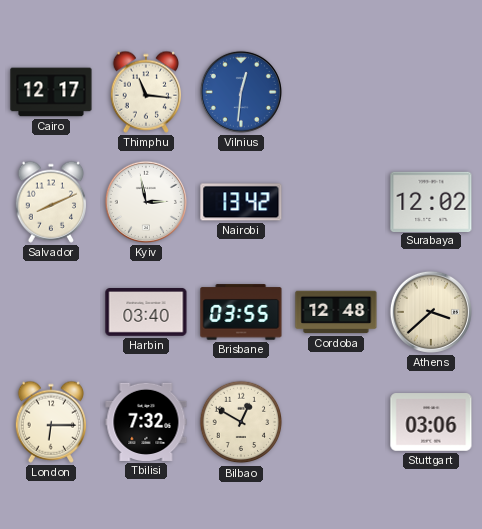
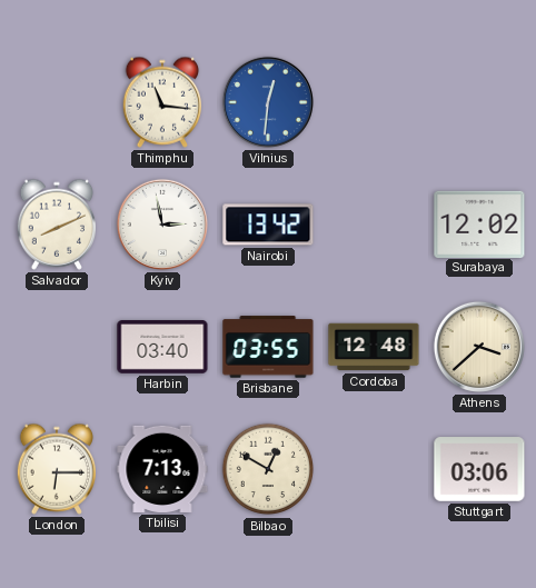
Cairo: 12:17 -> none
Tbilisi: 7:32 -> 7:13
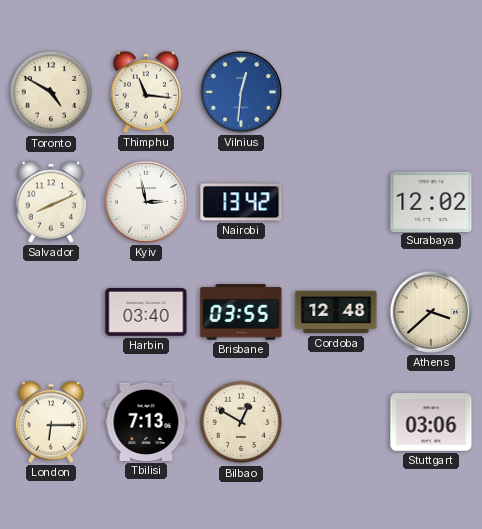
Toronto: none -> 4:50
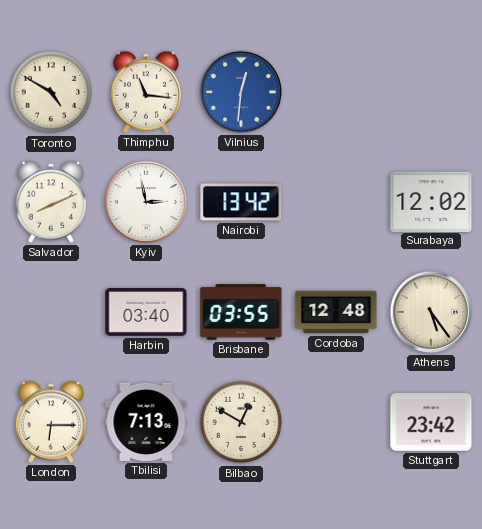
Athens: 3:38 -> 5:24
Stuttgart: 03:06 -> 23:42
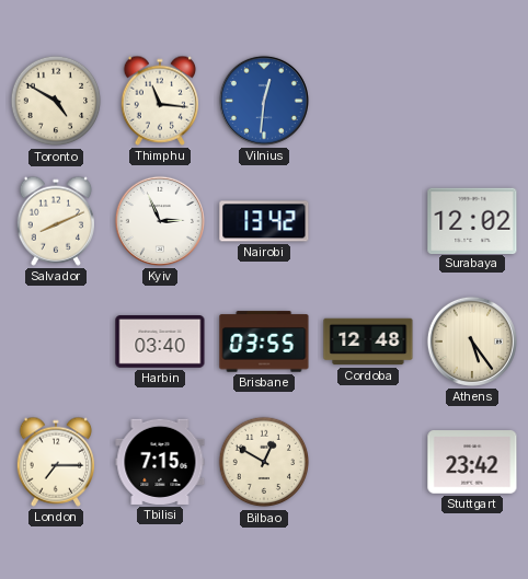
Kyiv: 2:58 -> 2:56
London: 6:15 -> 7:15
Tbilisi: 7:13 -> 7:15
